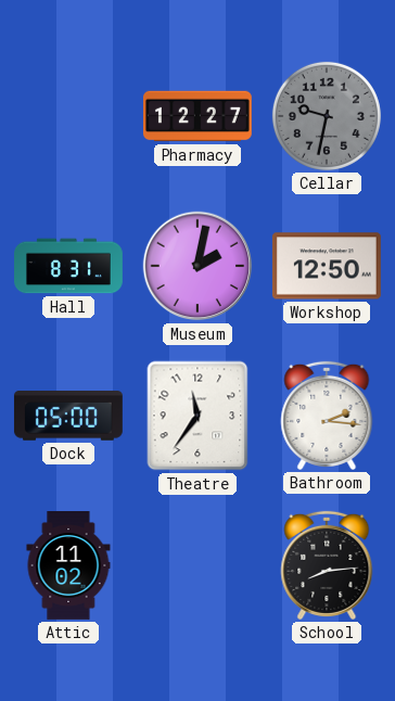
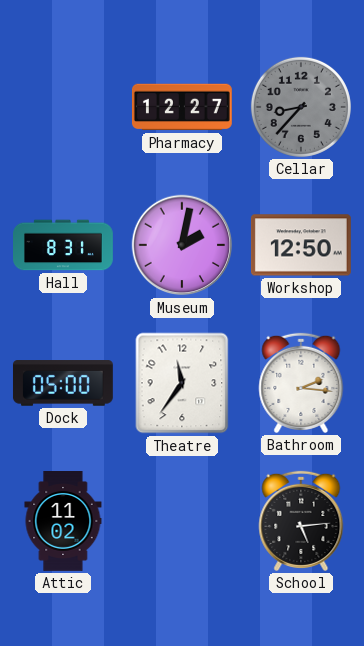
Cellar: 9:32 -> 8:37
School: 8:14 -> 5:14
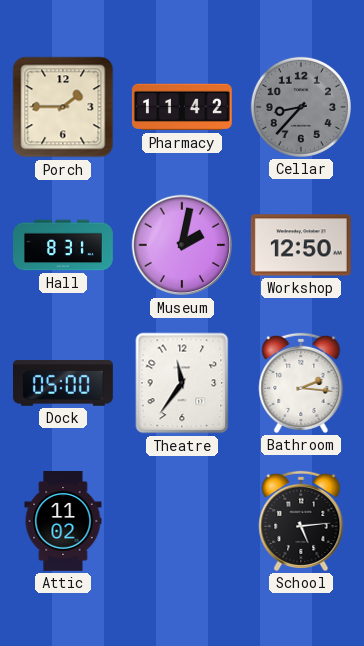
Porch: none -> 1:45
Pharmacy: 12:27 -> 11:42
